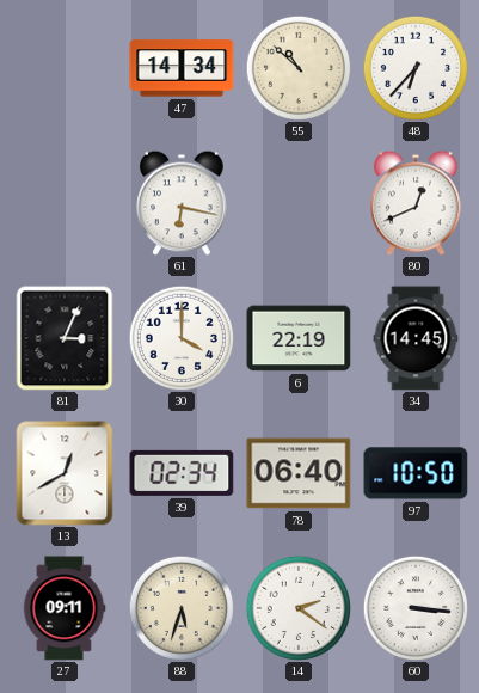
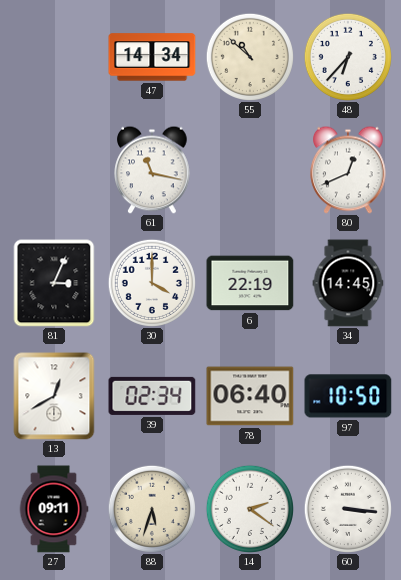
61: 6:17 -> 11:17
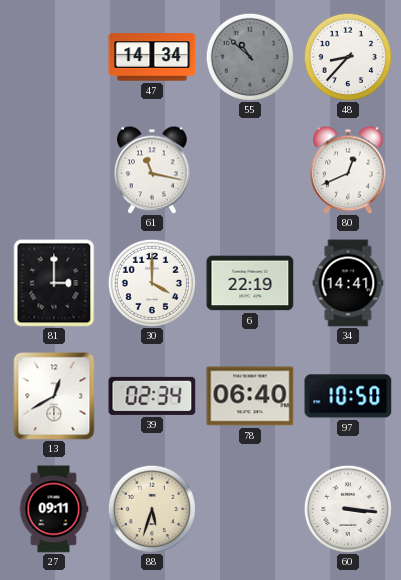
55 dial: cream -> grey
48: 6:37 -> 8:37
81: 3:04 -> 3:00
34: 14:45 -> 14:41
14: 2:21 -> none
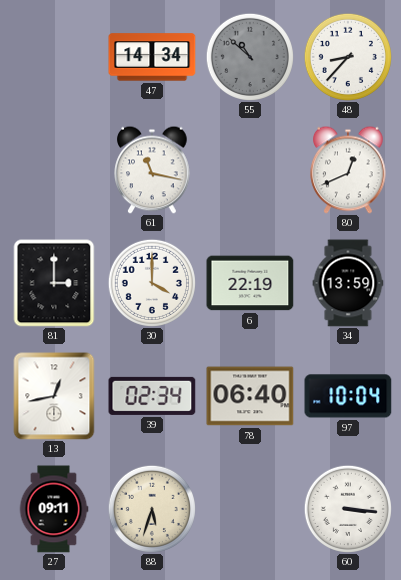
34: 14:41 -> 13:59
13: 12:40 -> 12:43
97: 10:50 -> 10:04
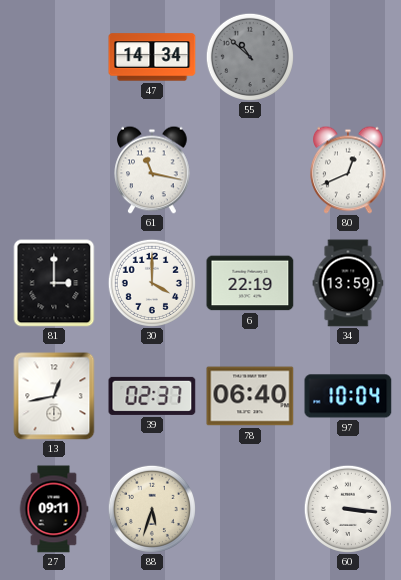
48: 8:37 -> none
39: 02:34 -> 02:37
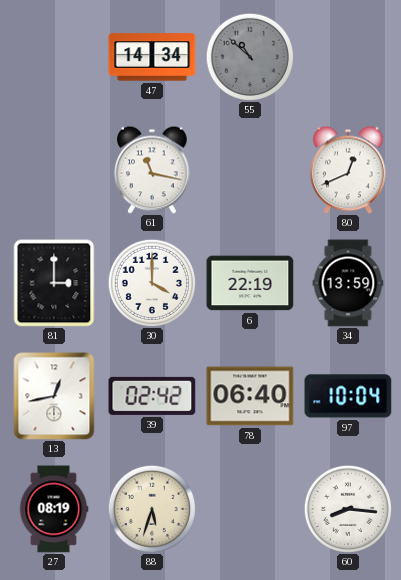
39: 02:37 -> 02:42
27: 09:11 -> 08:19
60: 3:16 -> 8:16
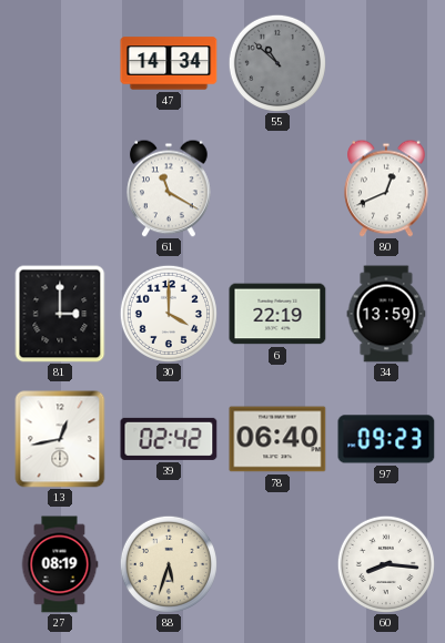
61: 11:17 -> 11:20
97: 10:04 -> 09:23
